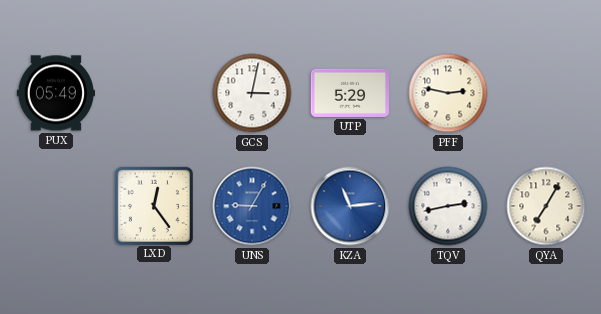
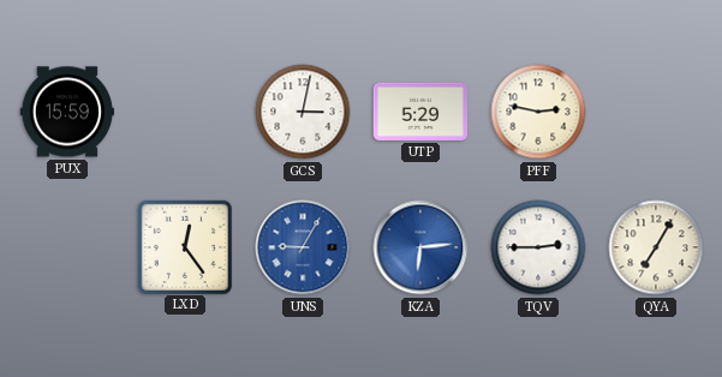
PUX: 05:49 -> 15:59
KZA: 11:14 -> 6:14
TQV: 2:43 -> 2:45
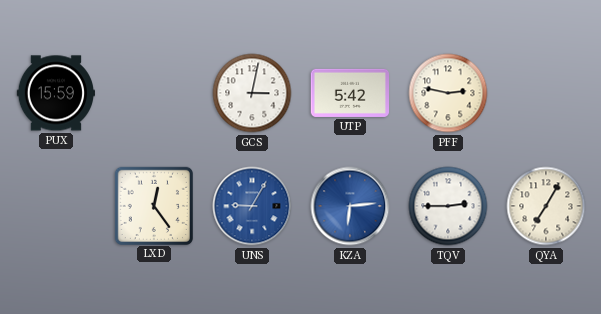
UTP: 5:29 -> 5:42
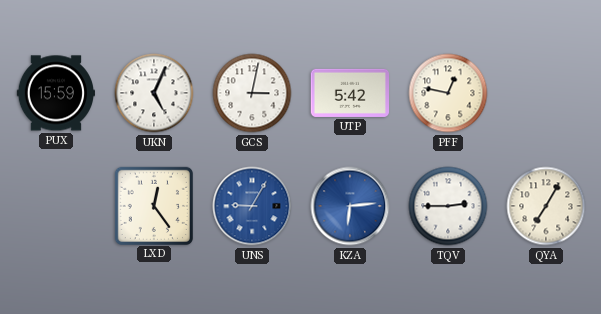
UKN: none -> 5:04
PFF: 2:47 -> 12:47
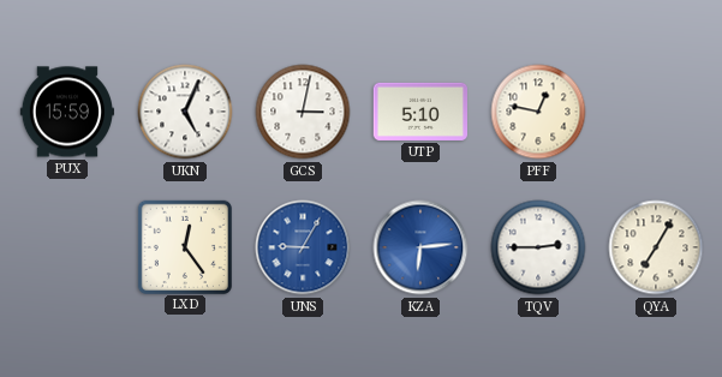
UTP: 5:42 -> 5:10
